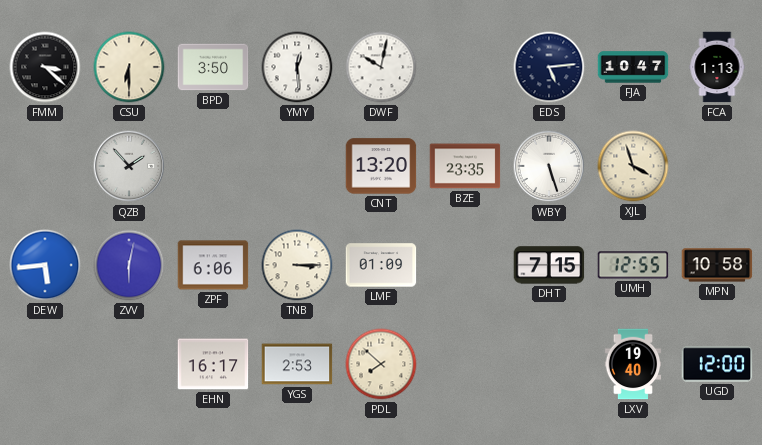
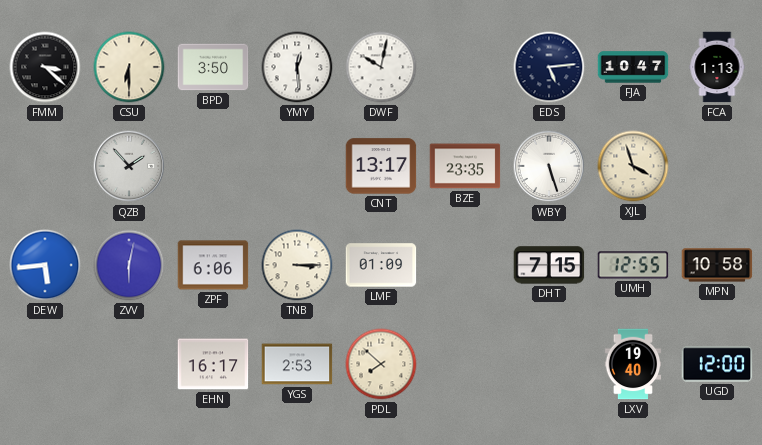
CNT: 13:20 -> 13:17
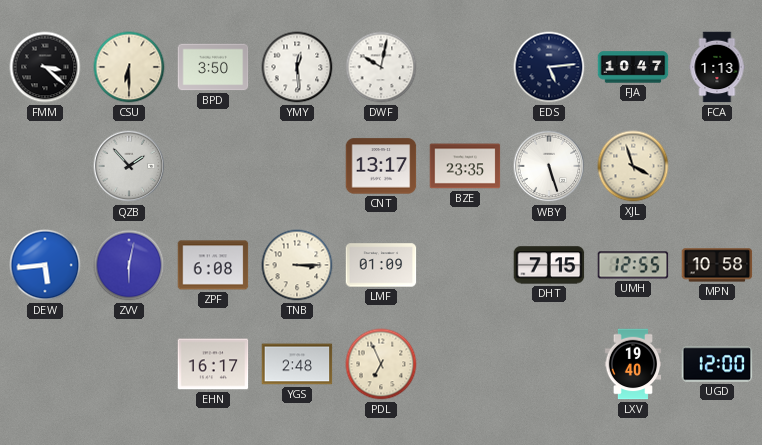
ZPF: 6:06 -> 6:08
YGS: 2:53 -> 2:48
PDL: 7:52 -> 6:56
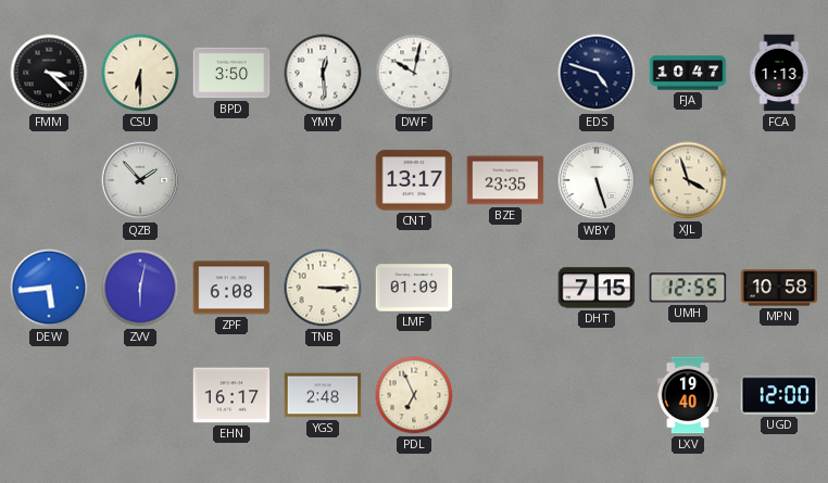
EDS: 5:14 -> 4:48
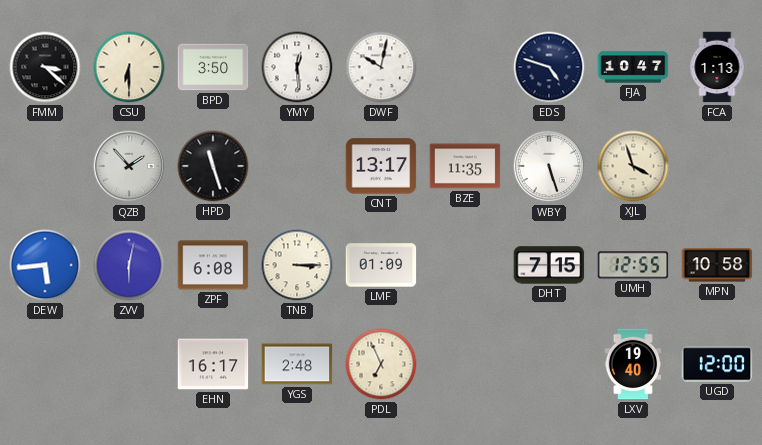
HPD: none -> 11:27
BZE: 23:35 -> 11:35
